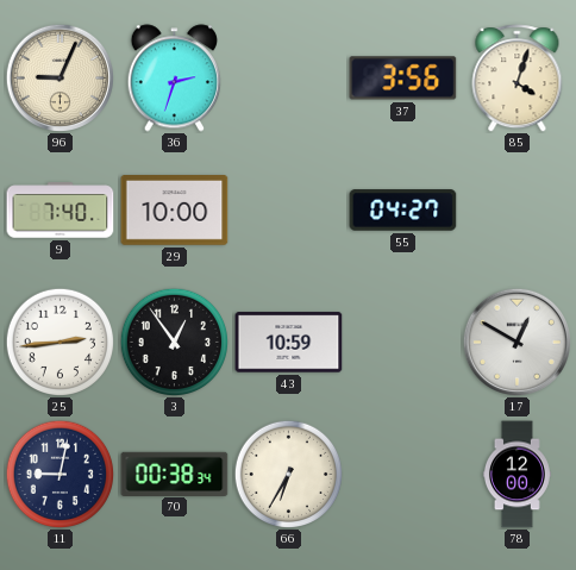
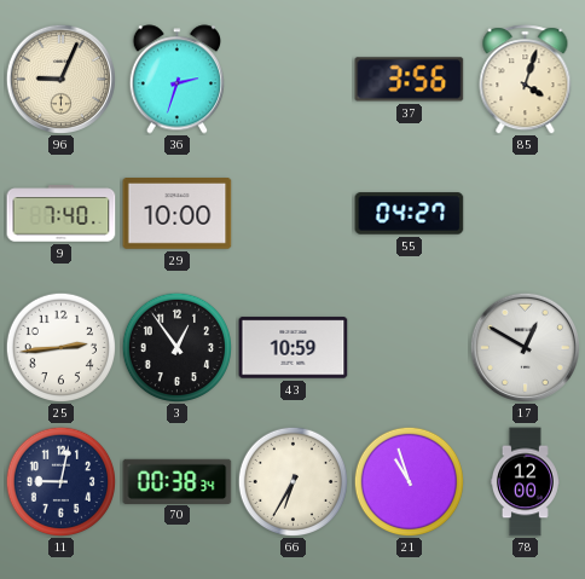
21: none -> 10:57
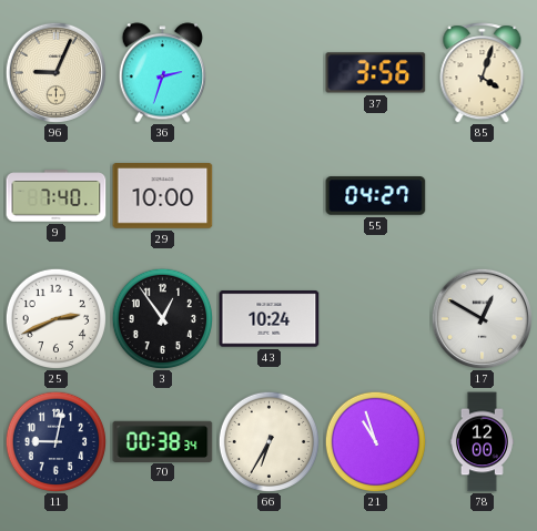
25: 2:44 -> 2:41
43: 10:59 -> 10:24
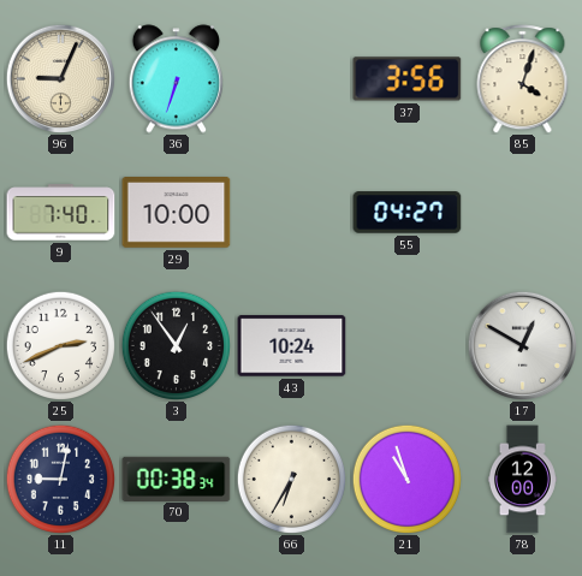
36: 2:33 -> 6:33
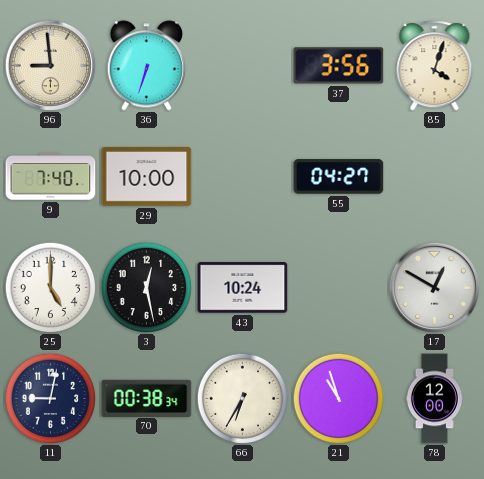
96: 9:04 -> 8:59
25: 2:41 -> 5:00
3: 12:54 -> 12:28
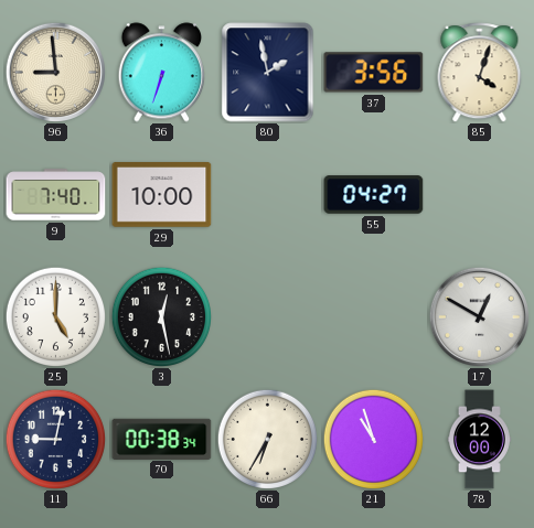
80: none -> 1:58
43: 10:24 -> none
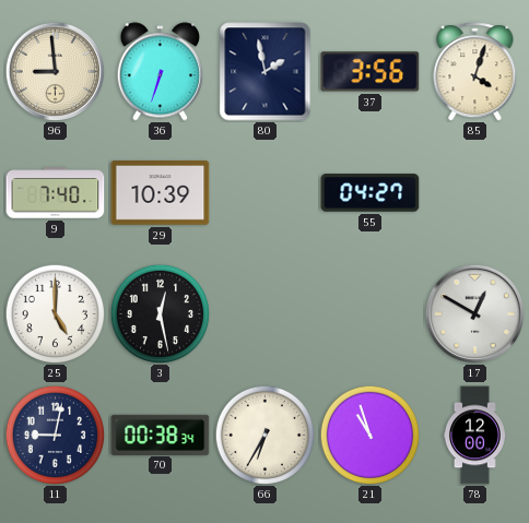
29: 10:00 -> 10:39
